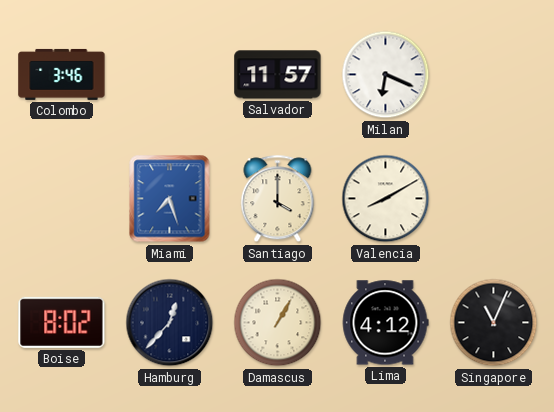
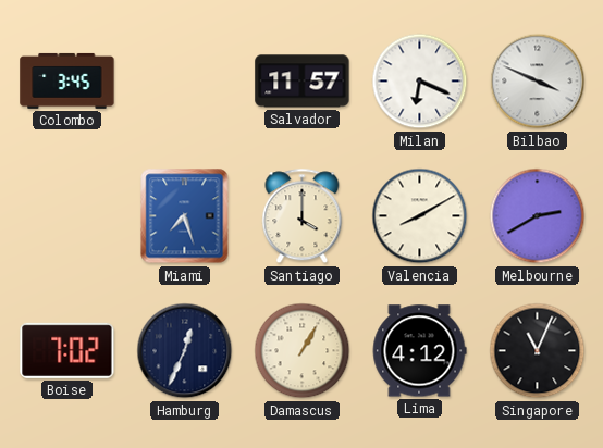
Colombo: 3:46 -> 3:45
Bilbao: none -> 3:49
Melbourne: none -> 2:40
Boise: 8:02 -> 7:02
Hamburg: 12:37 -> 12:34
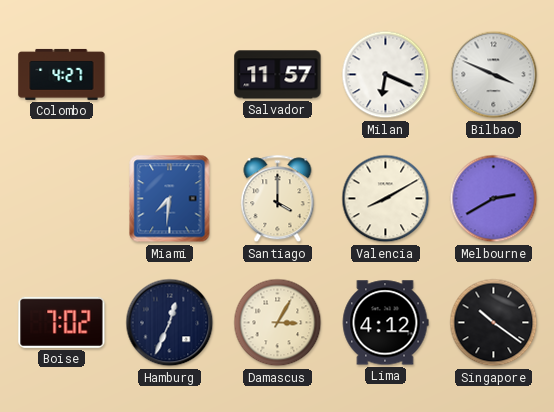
Colombo: 3:45 -> 4:27
Miami: 7:27 -> 7:31
Damascus: 1:05 -> 3:05
Singapore: 11:04 -> 10:21
